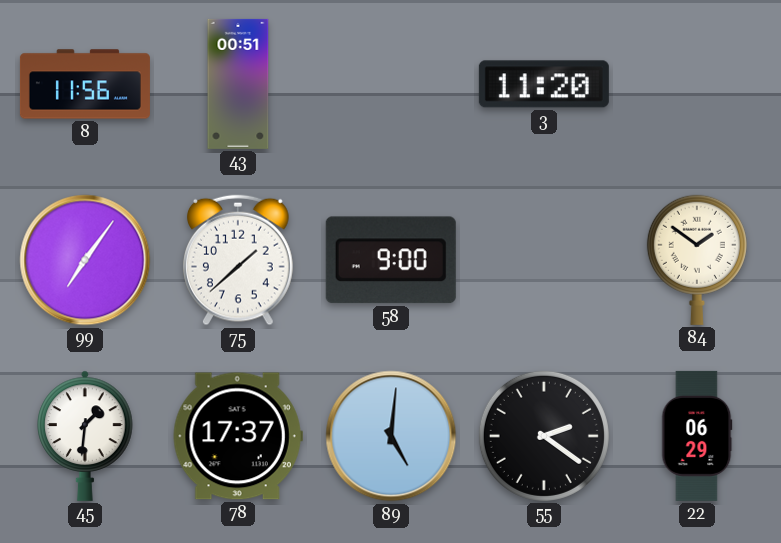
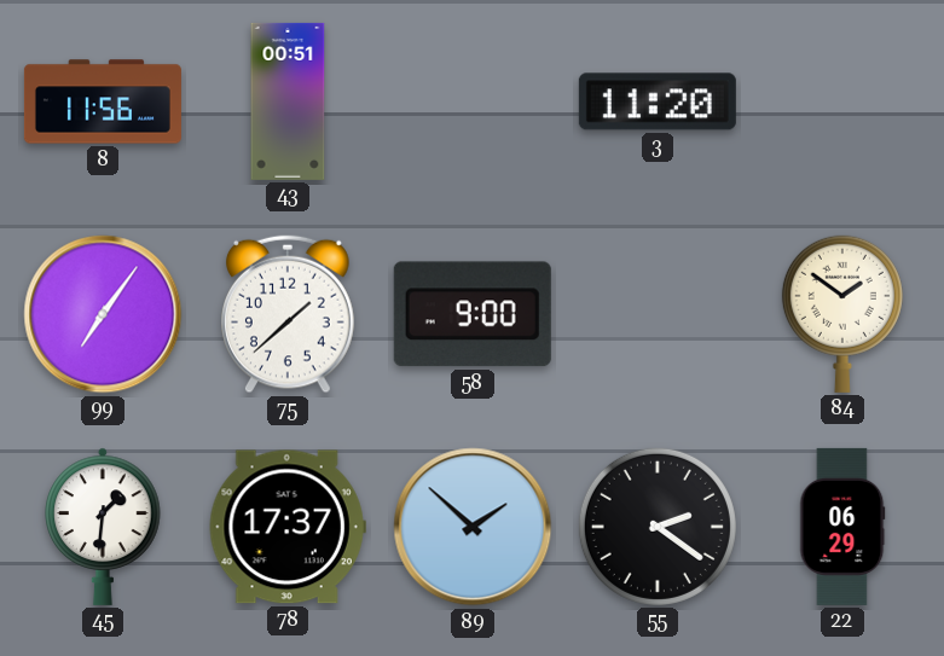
89: 5:01 -> 1:52
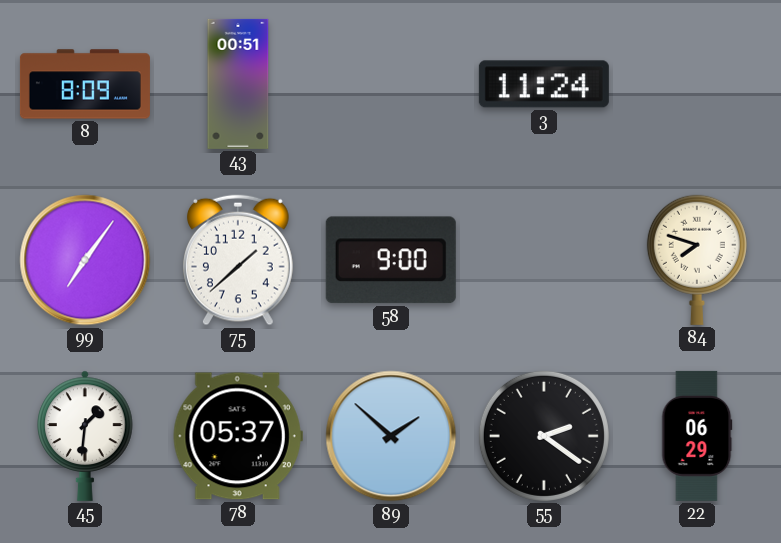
8: 11:56 -> 8:09
3: 11:20 -> 11:24
84: 1:51 -> 7:48
78: 17:37 -> 05:37
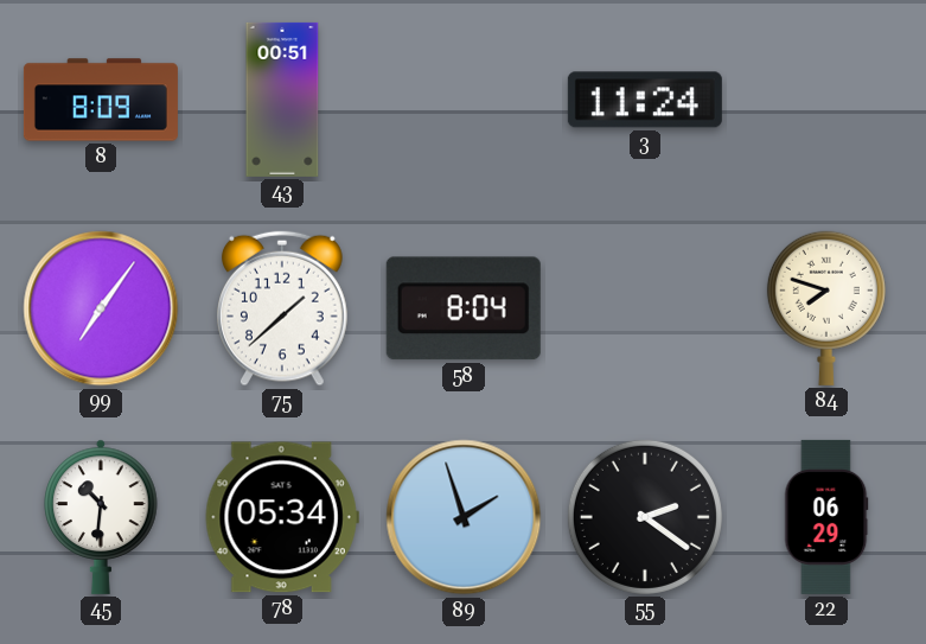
58: 9:00 -> 8:04
45: 1:31 -> 10:31
78: 05:37 -> 05:34
89: 1:52 -> 1:57
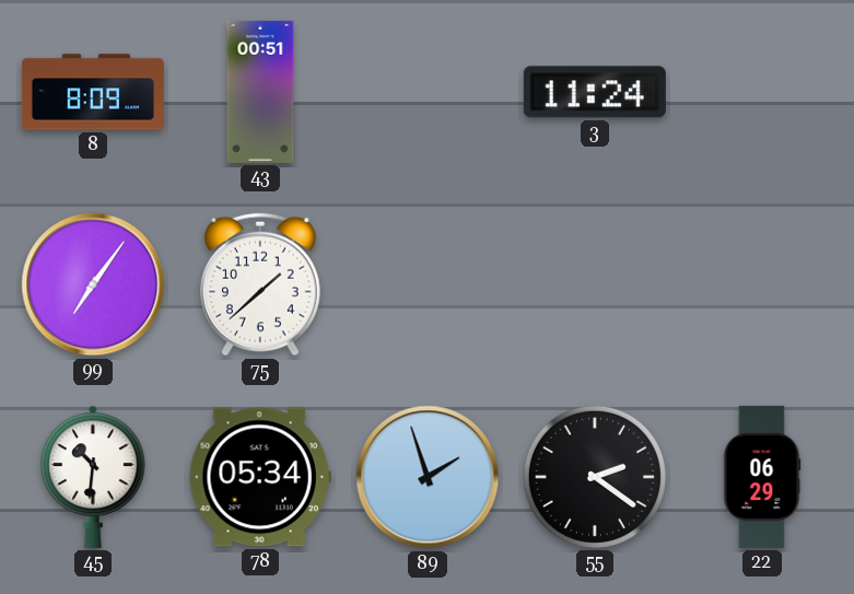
58: 8:04 -> none
84: 7:48 -> none
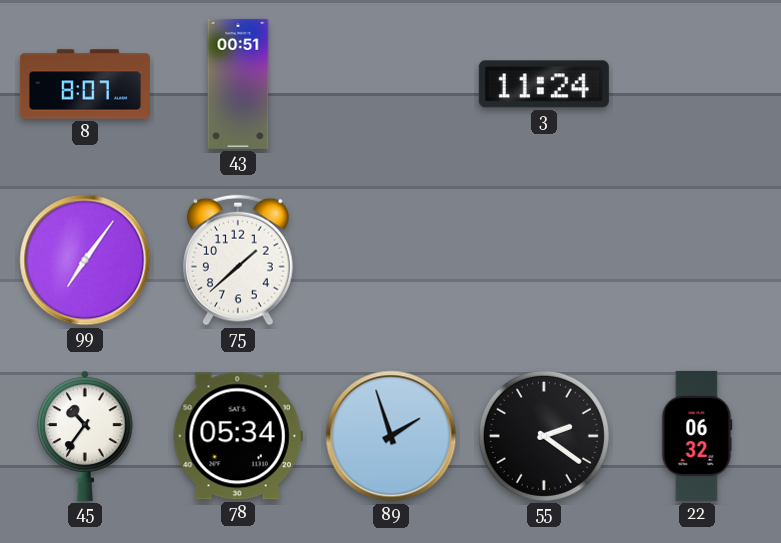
8: 8:09 -> 8:07
45: 10:31 -> 10:36
22: 06:29 -> 06:32
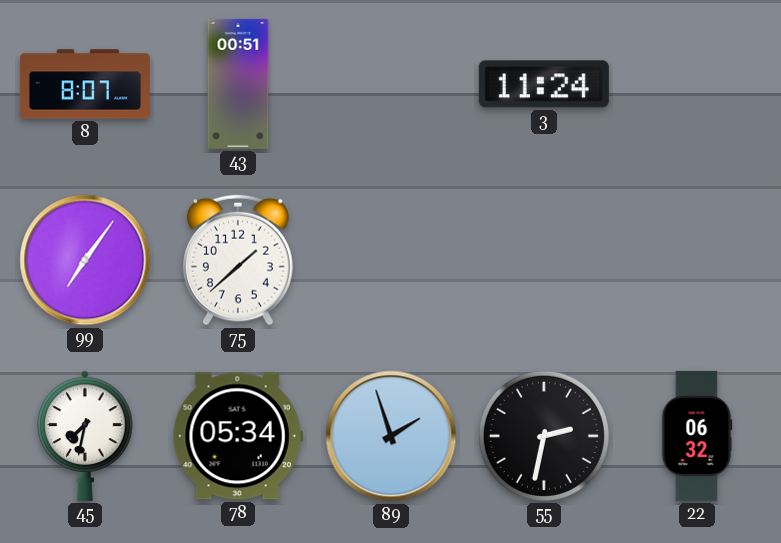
45: 10:36 -> 7:32
55: 2:21 -> 2:32
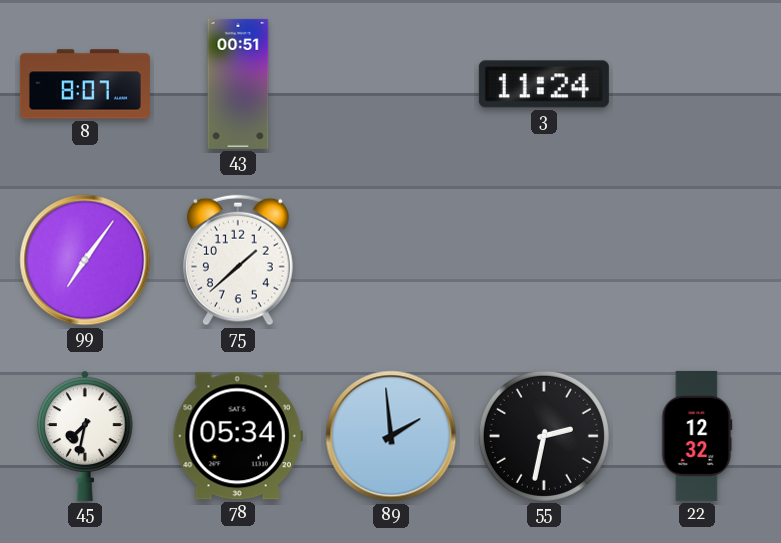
89: 1:57 -> 1:59
22: 06:32 -> 12:32
